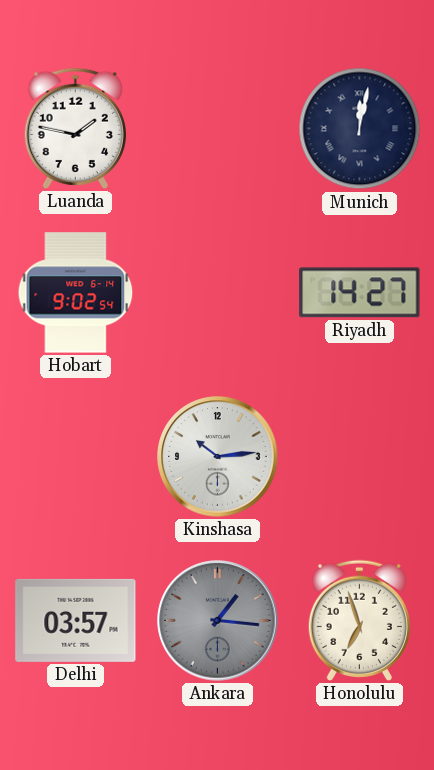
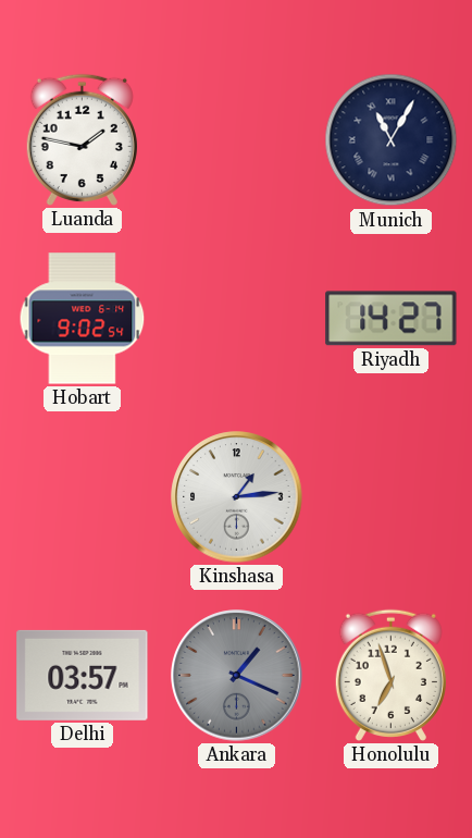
Munich: 12:02 -> 11:05
Kinshasa: 10:14 -> 1:14
Ankara: 1:16 -> 1:19
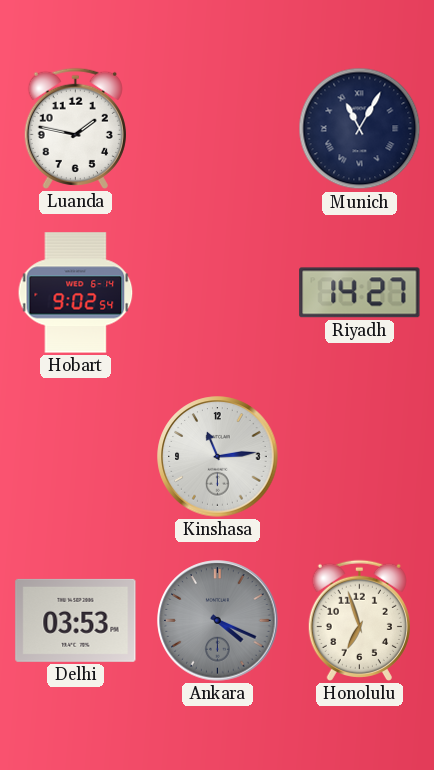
Kinshasa: 1:14 -> 11:14
Delhi: 03:57 -> 03:53
Ankara: 1:19 -> 4:19
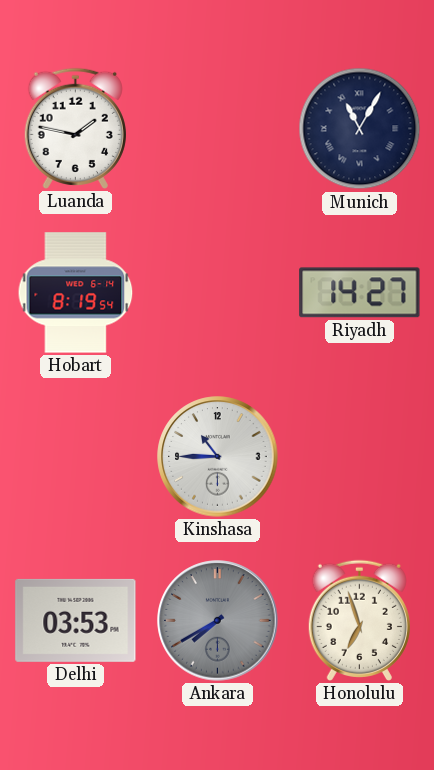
Hobart: 9:02 -> 8:19
Kinshasa: 11:14 -> 10:45
Ankara: 4:19 -> 7:40
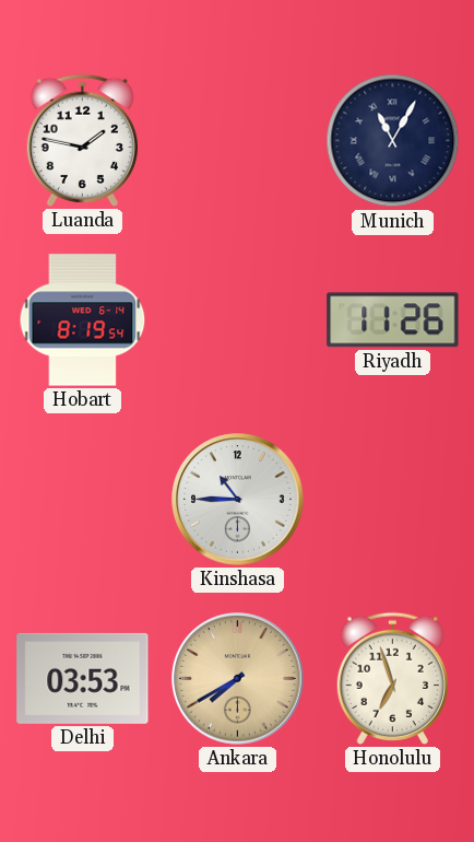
Riyadh: 14:27 -> 11:26
Ankara dial: grey -> champagne
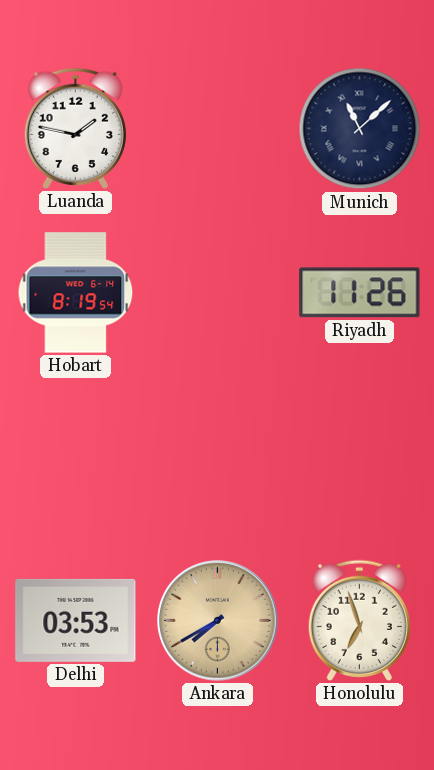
Munich: 11:05 -> 11:08
Kinshasa: 10:45 -> none
